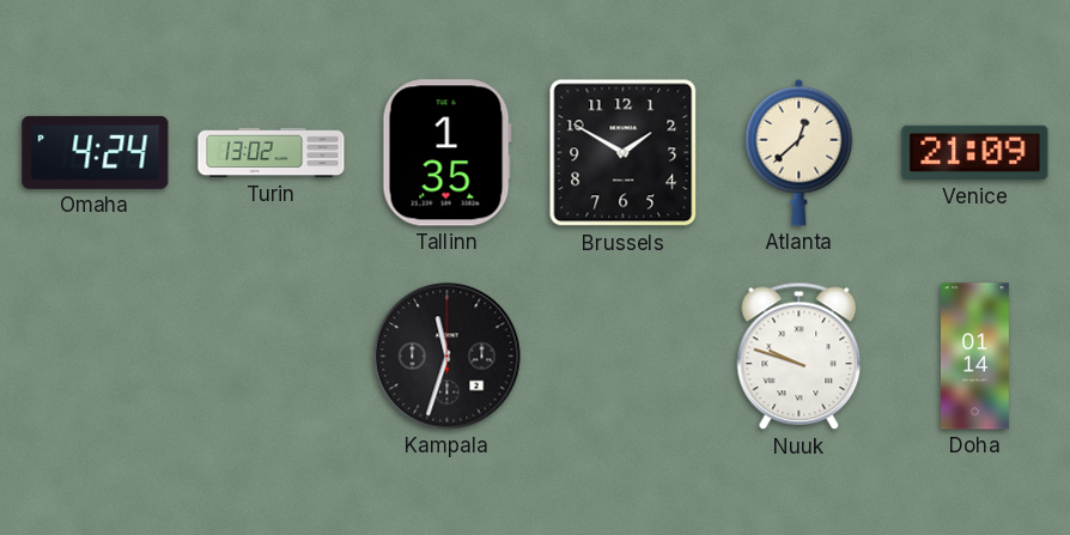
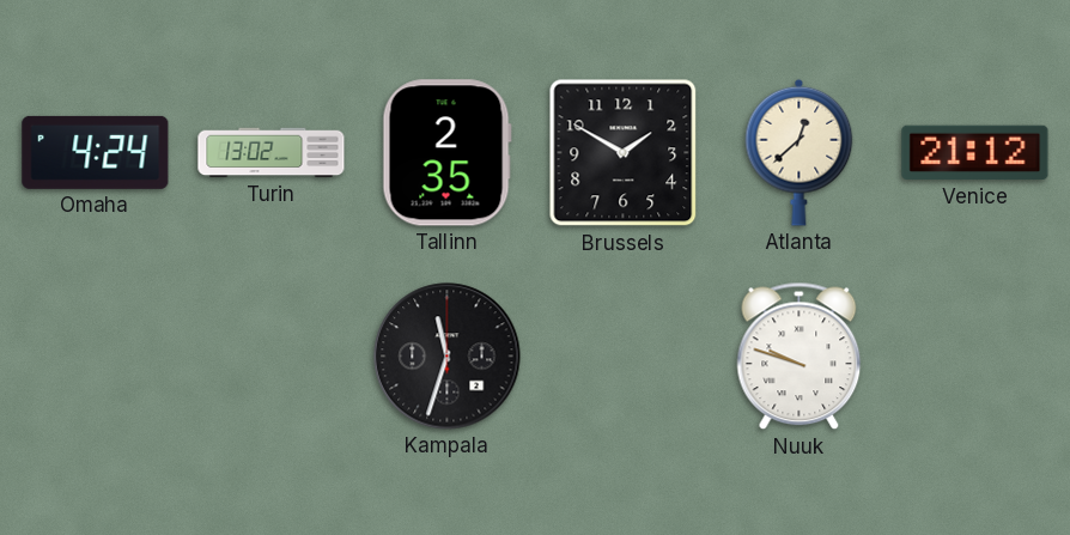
Tallinn: 1:35 -> 2:35
Venice: 21:09 -> 21:12
Doha: 01:14 -> none
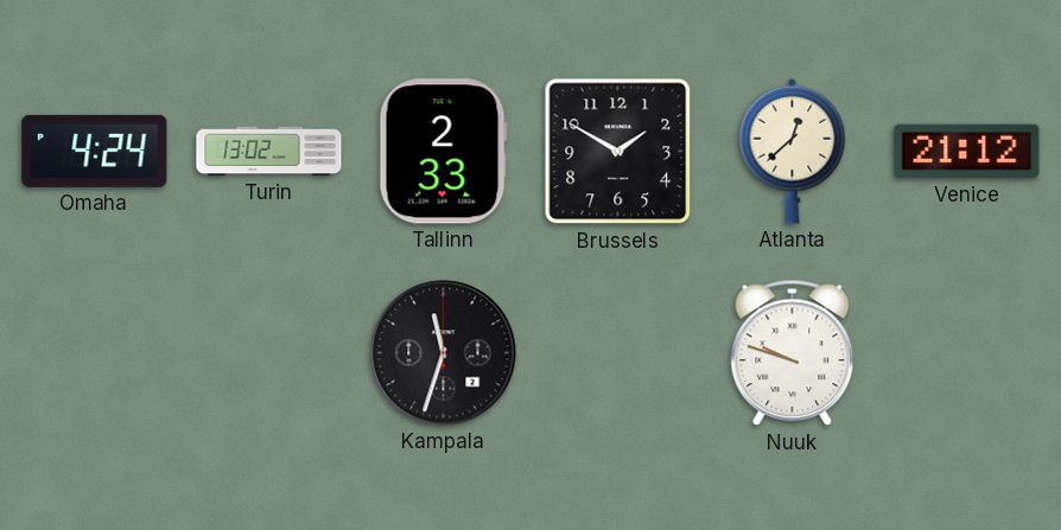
Tallinn: 2:35 -> 2:33
